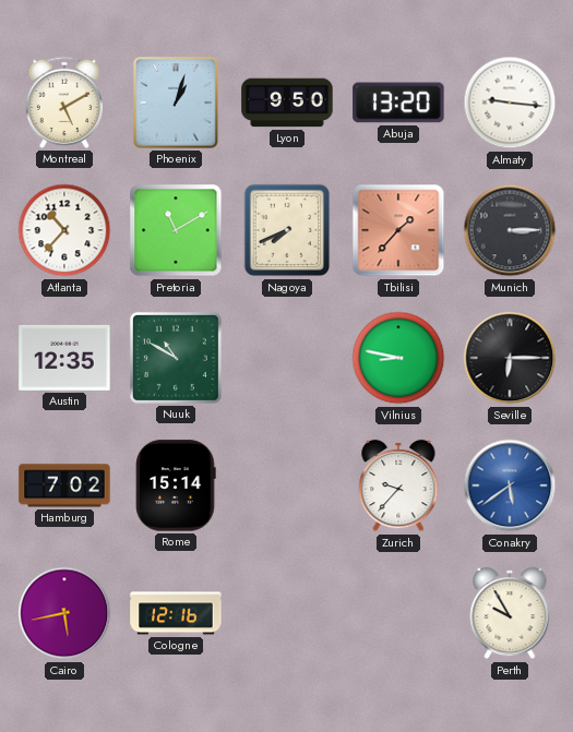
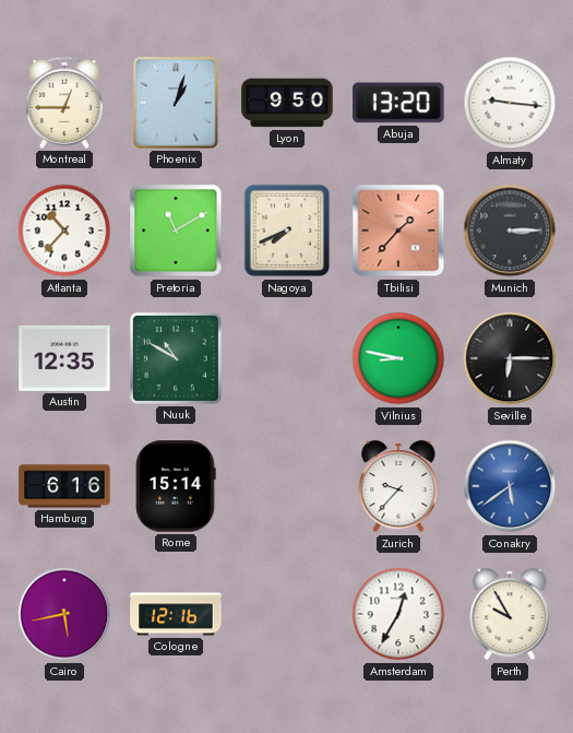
Montreal: 5:10 -> 12:45
Hamburg: 7:02 -> 6:16
Amsterdam: none -> 12:35
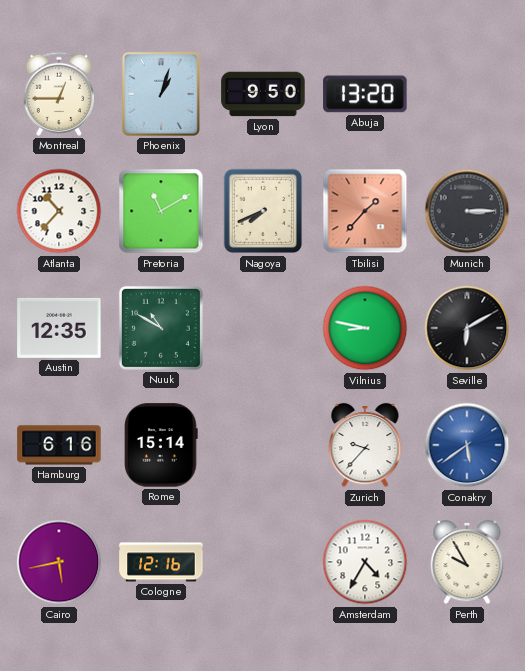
Almaty: 9:16 -> none
Seville: 6:15 -> 6:10
Amsterdam: 12:35 -> 4:35
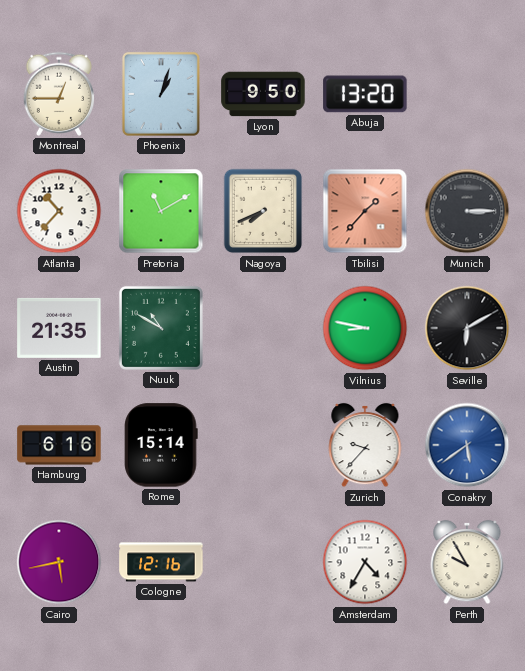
Austin: 12:35 -> 21:35
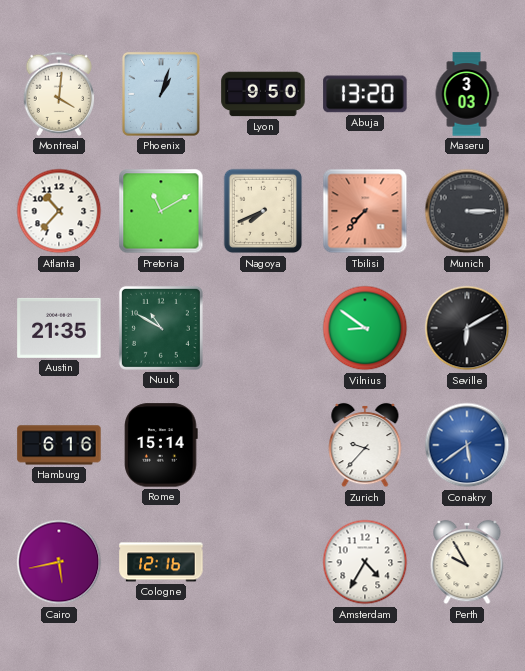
Montreal: 12:45 -> 4:01
Maseru: none -> 3:03
Tbilisi: 1:37 -> 7:37
Vilnius: 8:47 -> 8:51
